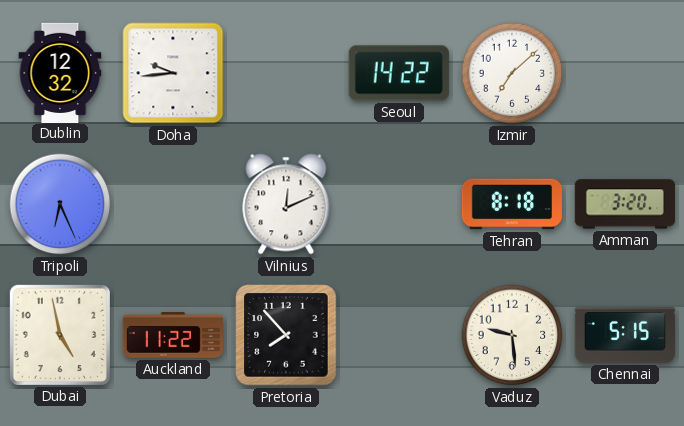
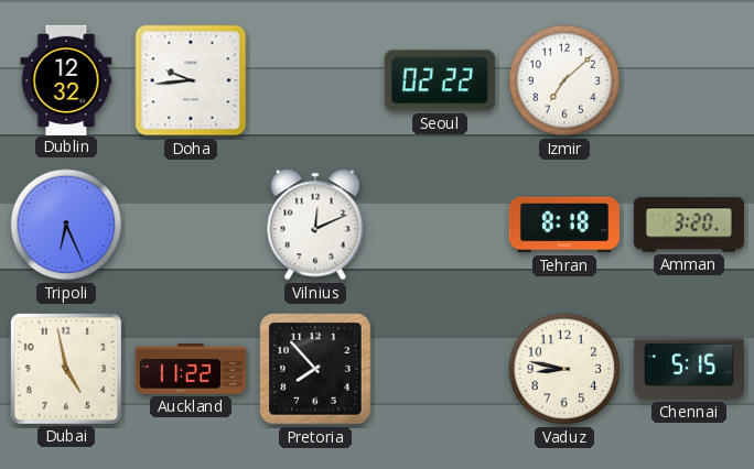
Seoul: 14:22 -> 02:22
Vaduz: 9:29 -> 8:47
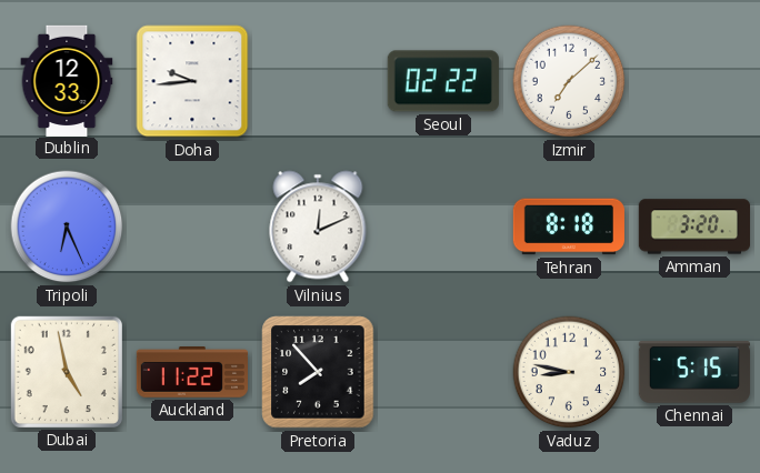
Dublin: 12:32 -> 12:33
